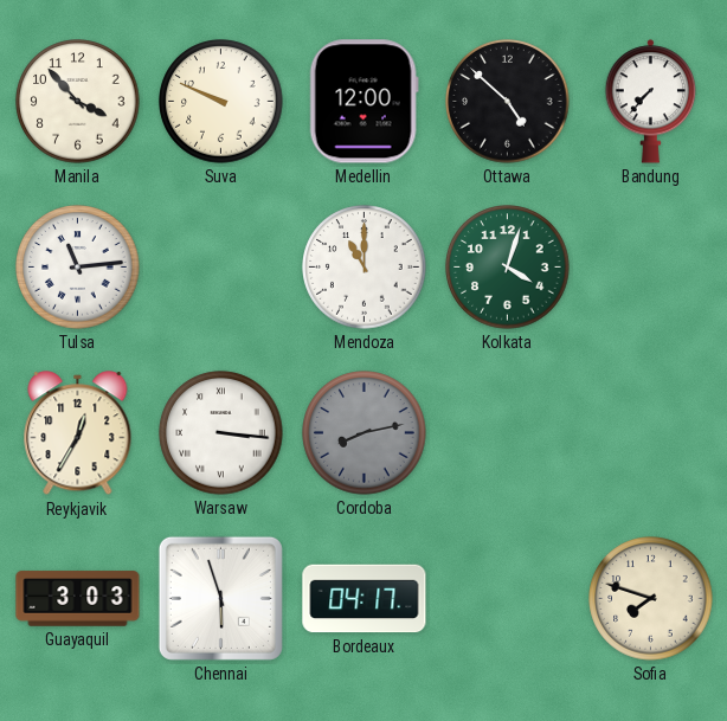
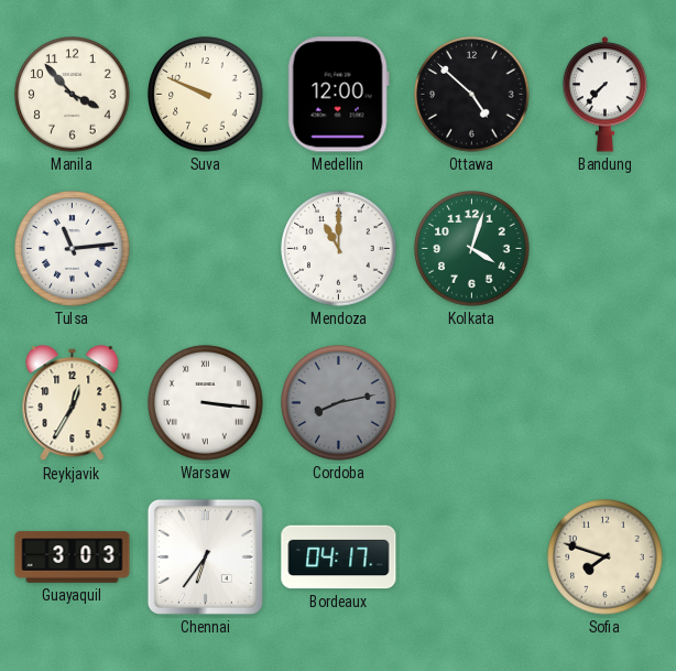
Chennai: 5:57 -> 6:36
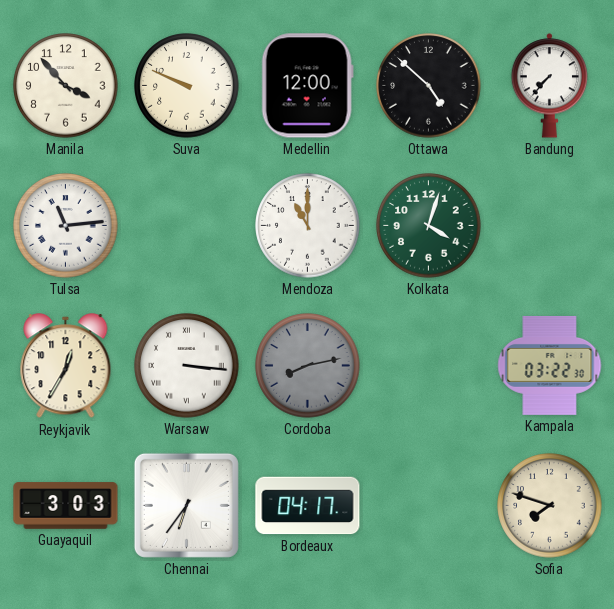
Kampala: none -> 03:22
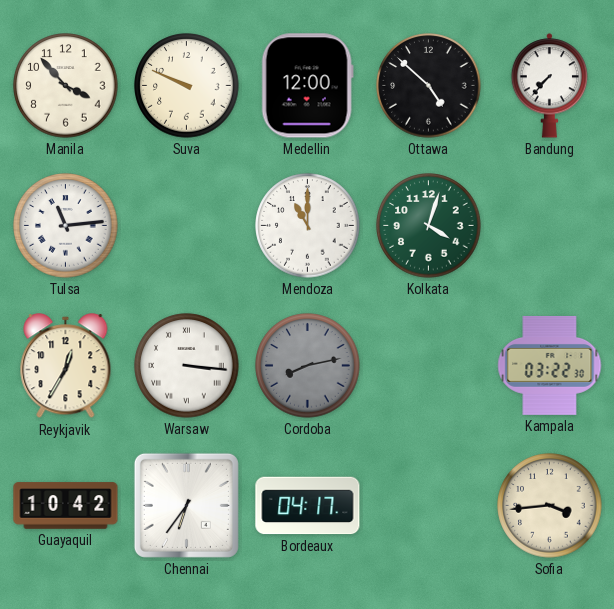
Guayaquil: 3:03 -> 10:42
Sofia: 7:48 -> 3:44
